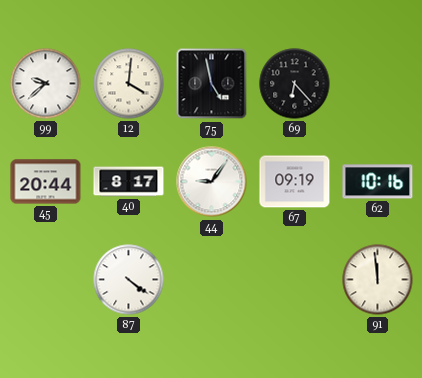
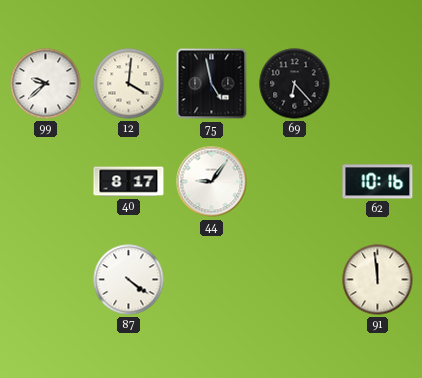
45: 20:44 -> none
67: 09:19 -> none
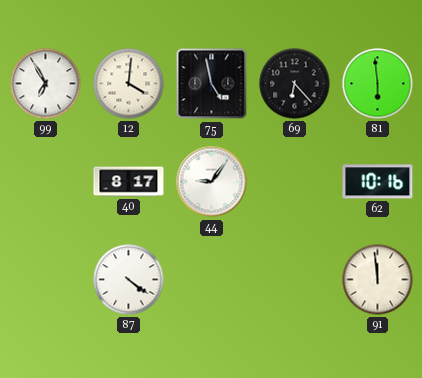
99: 9:38 -> 6:55
81: none -> 5:59
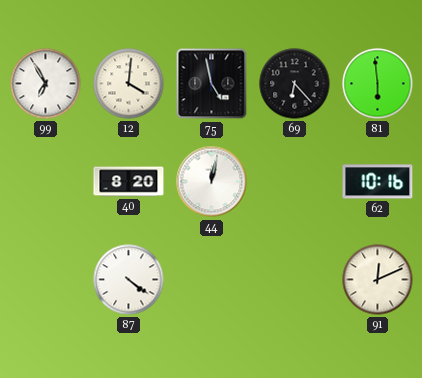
40: 8:17 -> 8:20
44: 9:06 -> 12:02
91: 11:59 -> 12:11
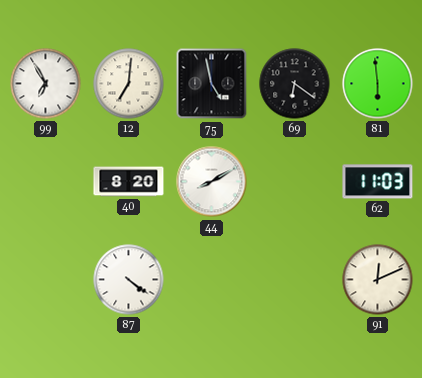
12: 4:01 -> 7:01
69: 6:23 -> 6:21
44: 12:02 -> 8:10
62: 10:16 -> 11:03
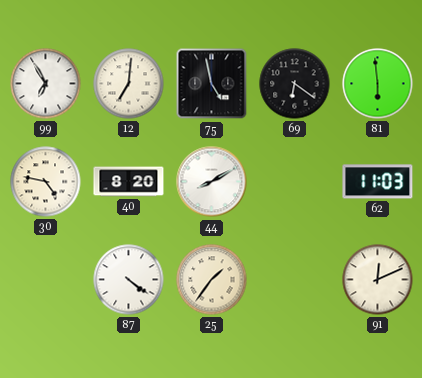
30: none -> 4:47
25: none -> 1:36
